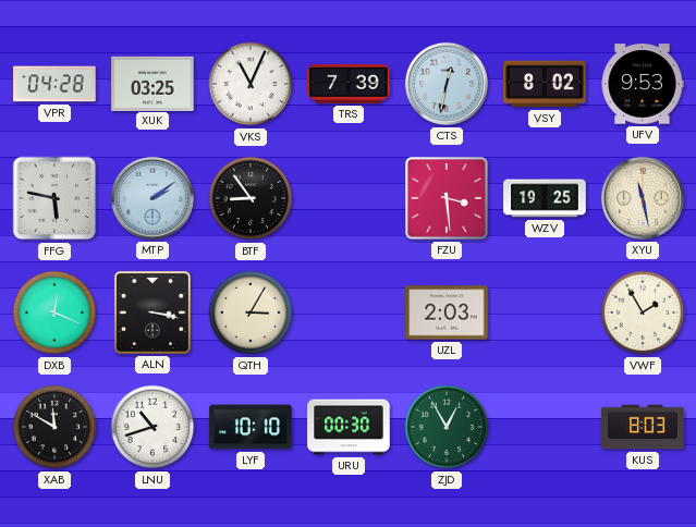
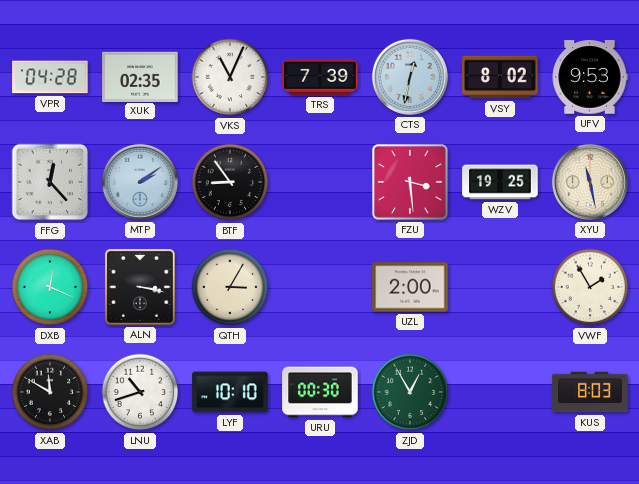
XUK: 03:25 -> 02:35
FFG: 5:47 -> 12:23
UZL: 2:03 -> 2:00
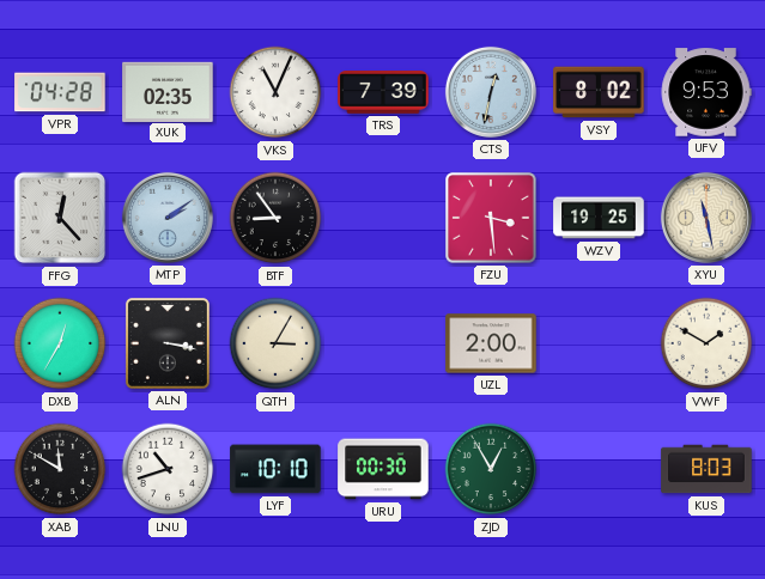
DXB: 12:19 -> 12:35
VWF: 1:55 -> 1:50
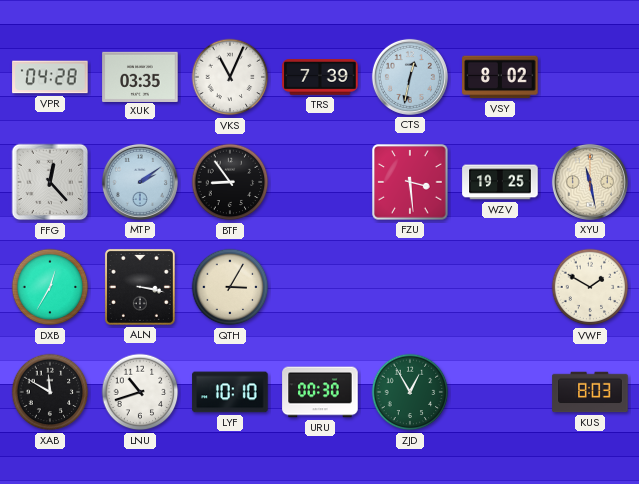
XUK: 02:35 -> 03:35
UFV: 9:53 -> none
UZL: 2:00 -> none
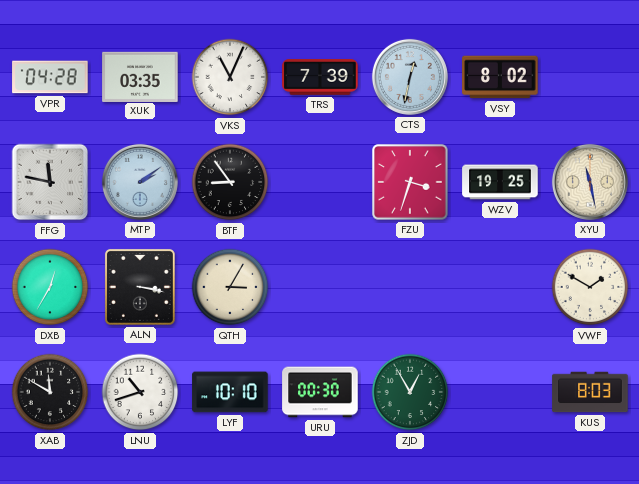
FFG: 12:23 -> 11:47
FZU: 3:29 -> 3:33
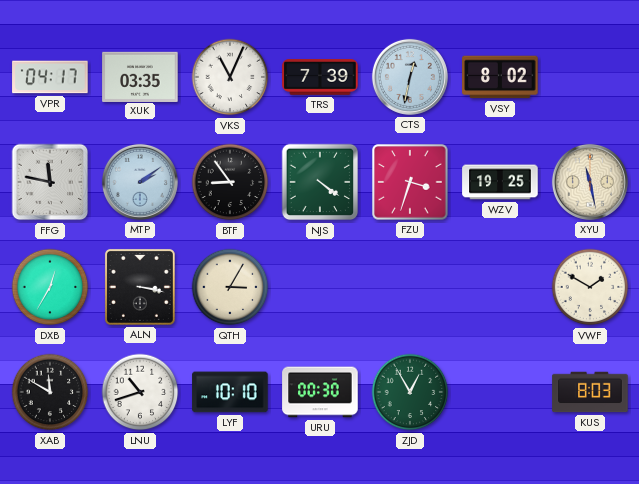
VPR: 04:28 -> 04:17
NJS: none -> 4:21
